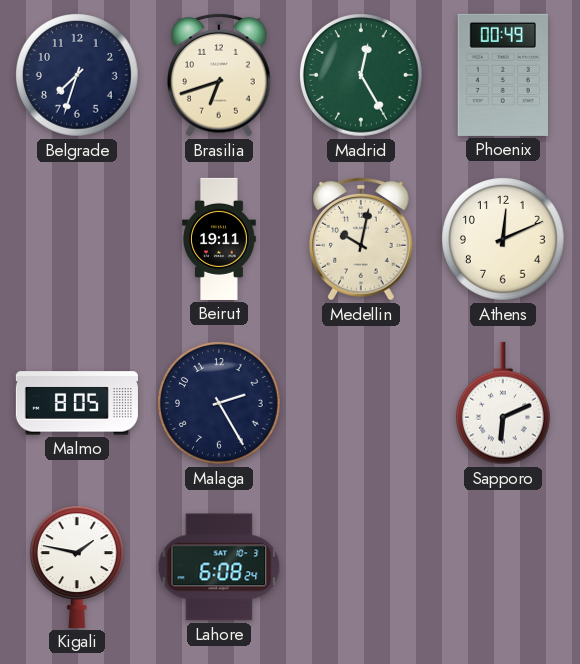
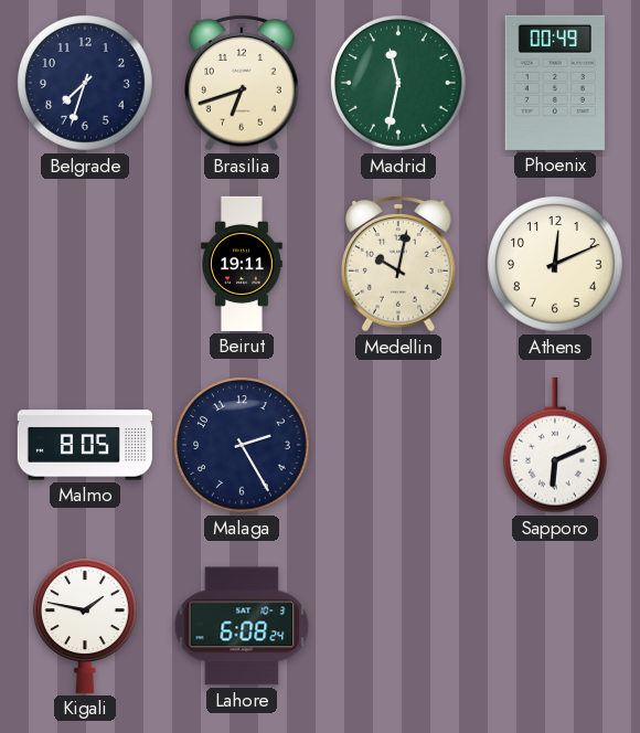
Madrid: 12:25 -> 11:32
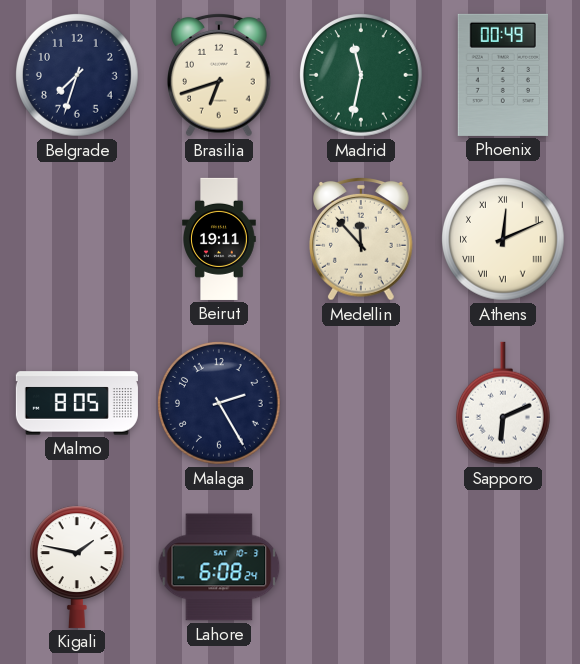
Medellin: 10:02 -> 11:53
Athens numerals: Arabic -> Roman
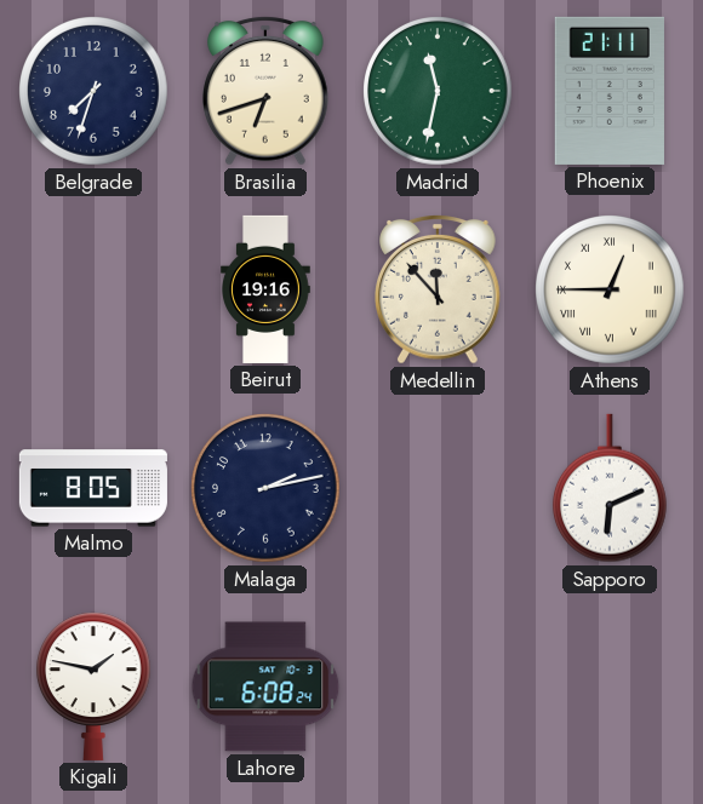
Phoenix: 00:49 -> 21:11
Beirut: 19:11 -> 19:16
Athens: 12:11 -> 12:45
Malaga: 2:25 -> 2:13
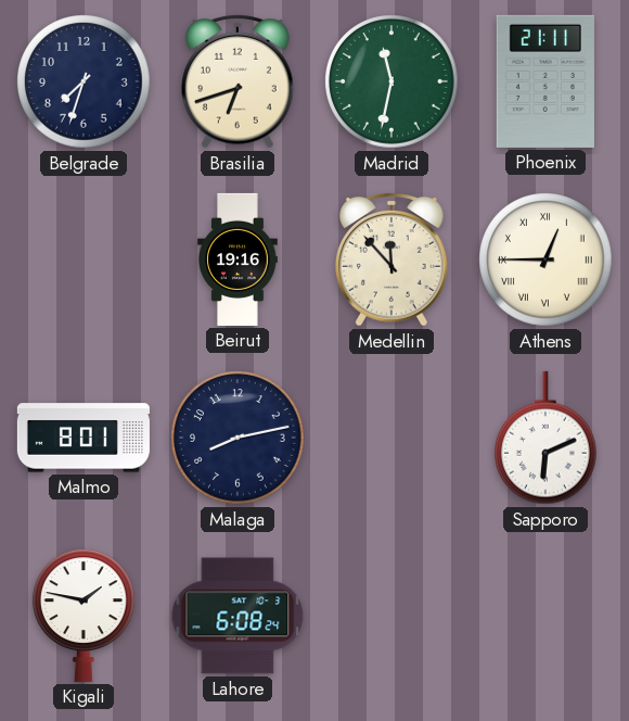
Malmo: 8:05 -> 8:01
Malaga: 2:13 -> 8:13
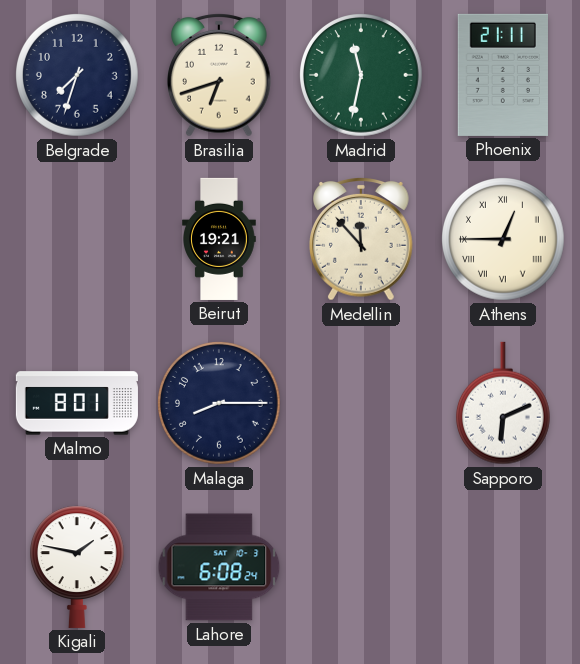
Beirut: 19:16 -> 19:21
Malaga: 8:13 -> 8:15
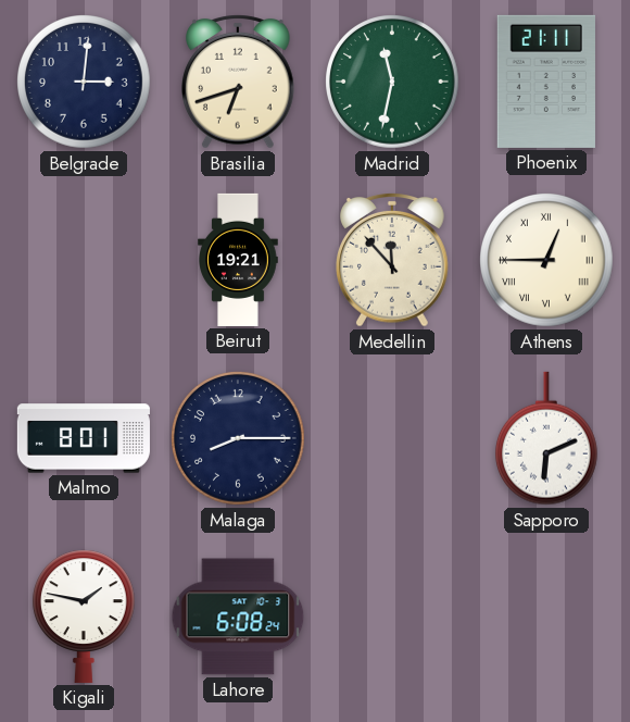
Belgrade: 7:33 -> 3:01
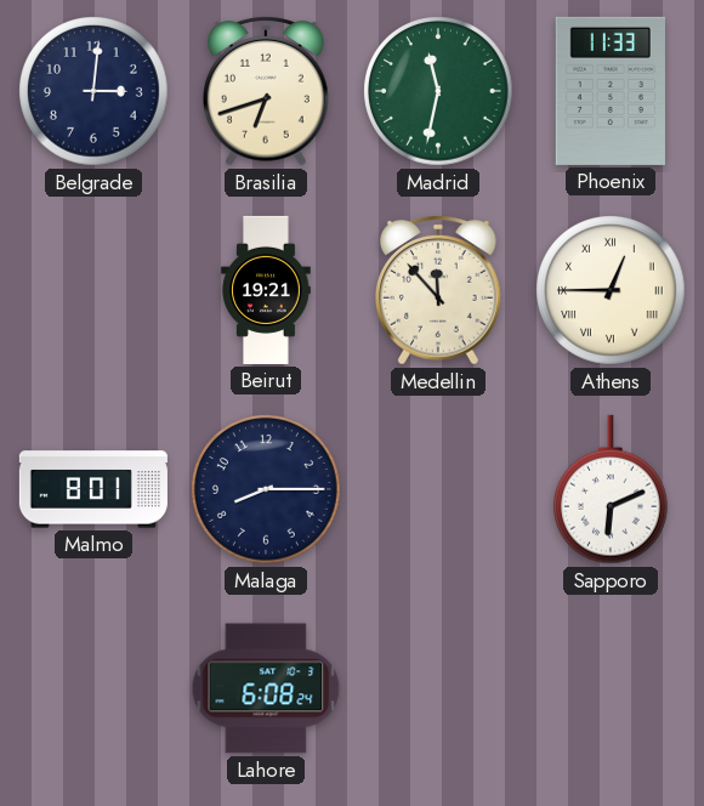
Phoenix: 21:11 -> 11:33
Kigali: 1:47 -> none
